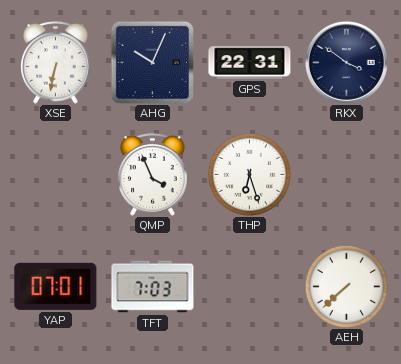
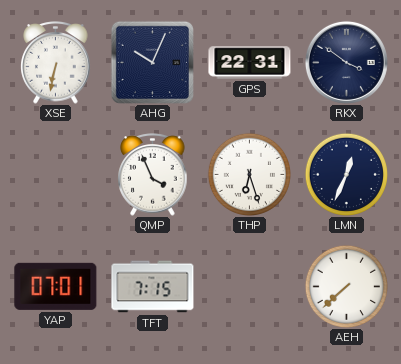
LMN: none -> 12:34
TFT: 7:03 -> 7:15
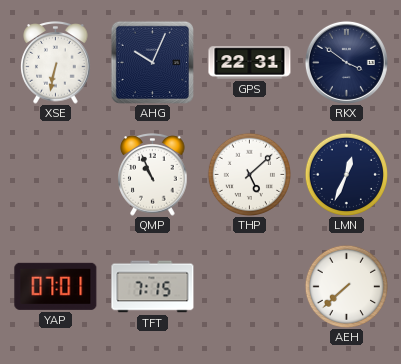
QMP: 3:56 -> 10:56
THP: 6:27 -> 5:08
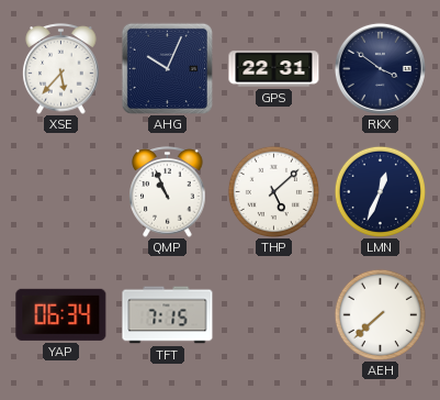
XSE: 6:32 -> 5:37
YAP: 07:01 -> 06:34
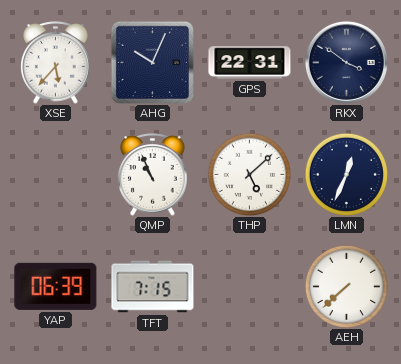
YAP: 06:34 -> 06:39
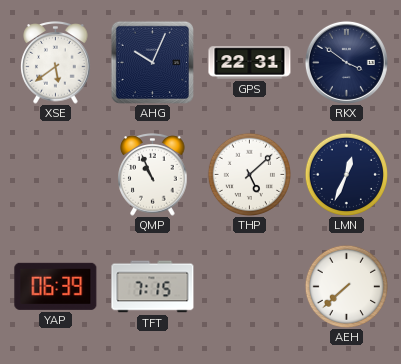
XSE: 5:37 -> 5:39
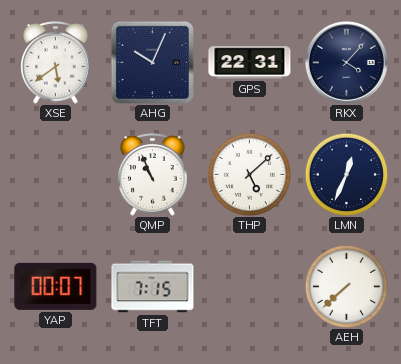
RKX: 3:51 -> 4:07
YAP: 06:39 -> 00:07
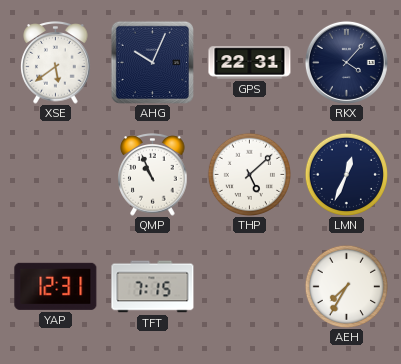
YAP: 00:07 -> 12:31
AEH: 7:38 -> 7:35
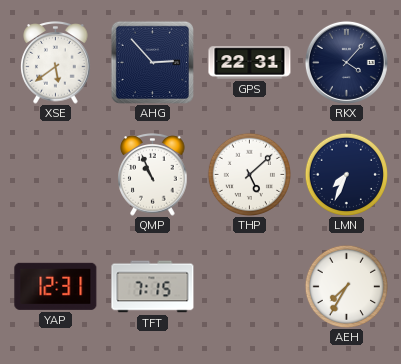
AHG: 10:04 -> 2:53
LMN: 12:34 -> 7:34
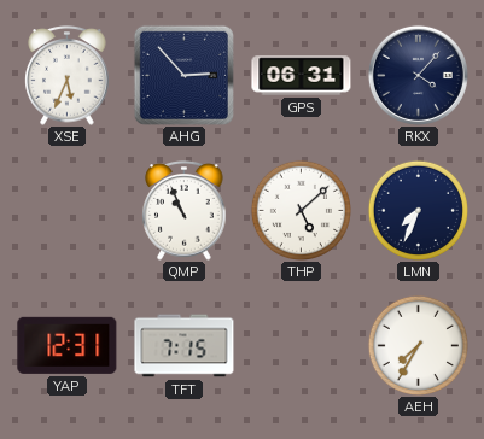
XSE: 5:39 -> 5:34
GPS: 22:31 -> 06:31
